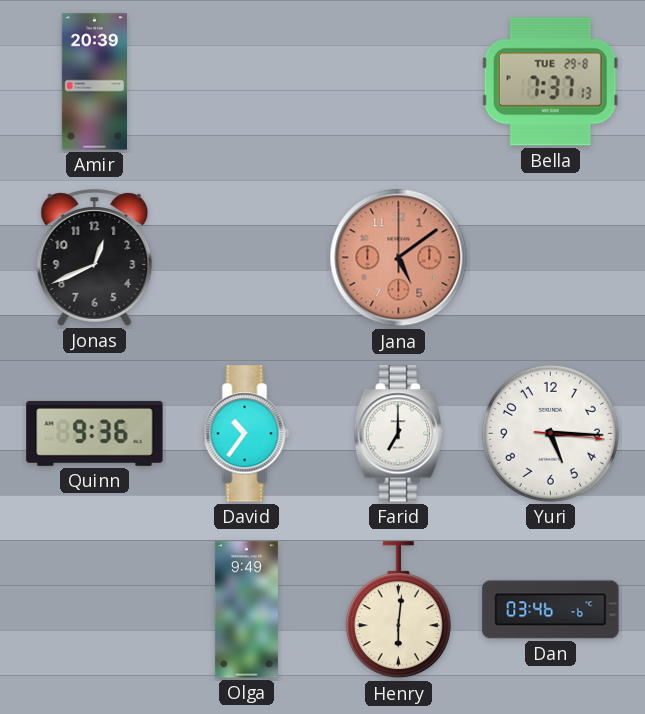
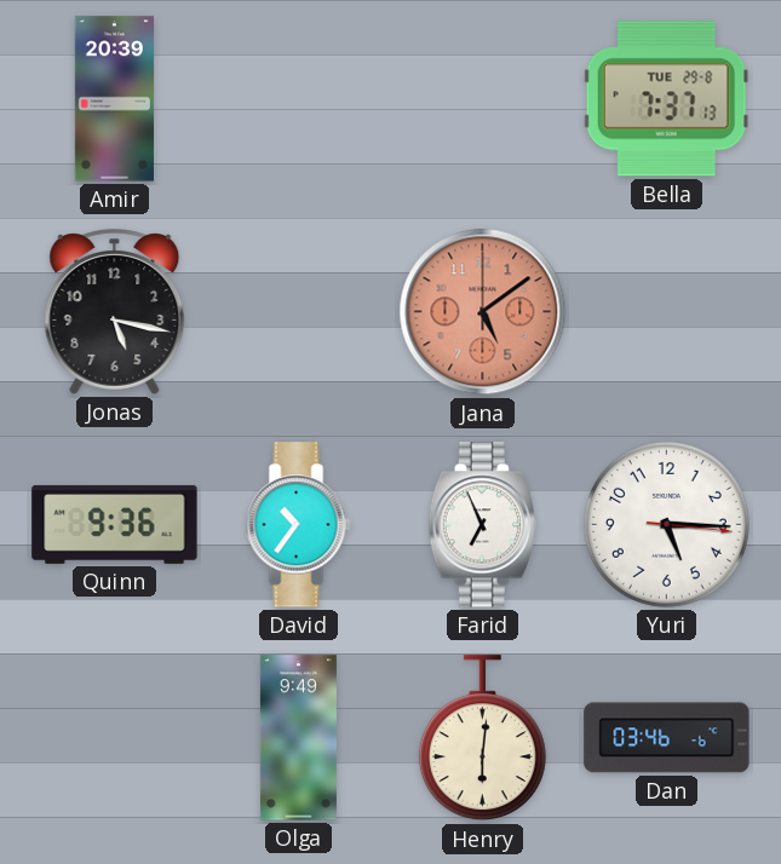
Jonas: 12:41 -> 5:17
Farid: 7:00 -> 6:56
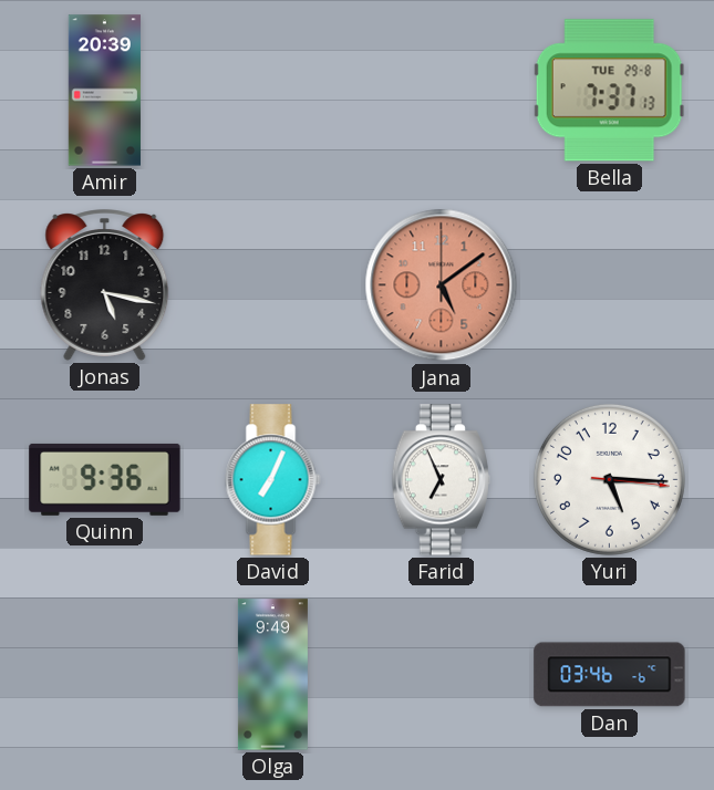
David: 10:36 -> 7:04
Henry: 6:01 -> none
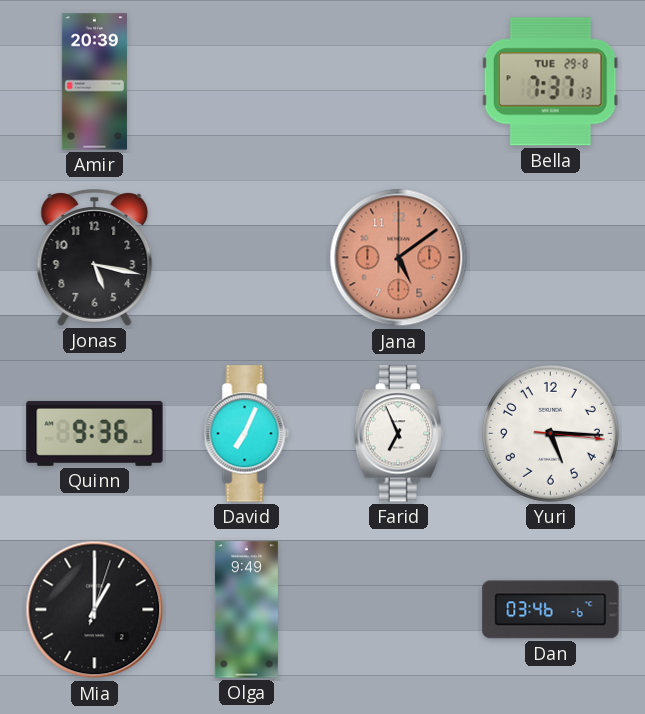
Mia: none -> 1:00
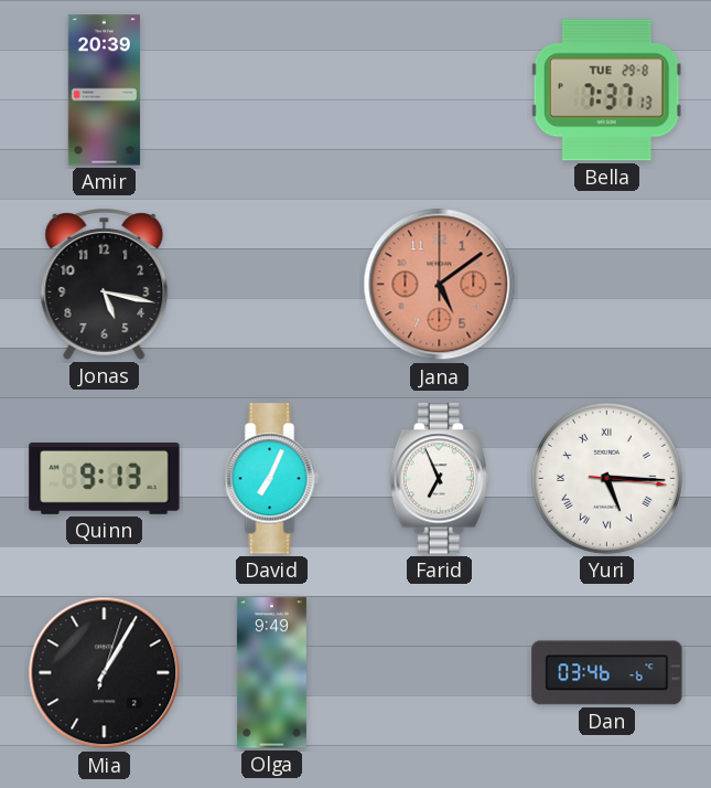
Quinn: 9:36 -> 9:13
Yuri numerals: Arabic -> Roman
Mia: 1:00 -> 1:05
